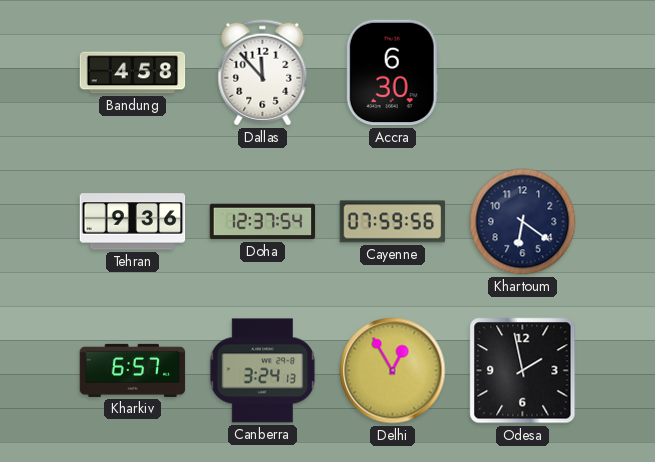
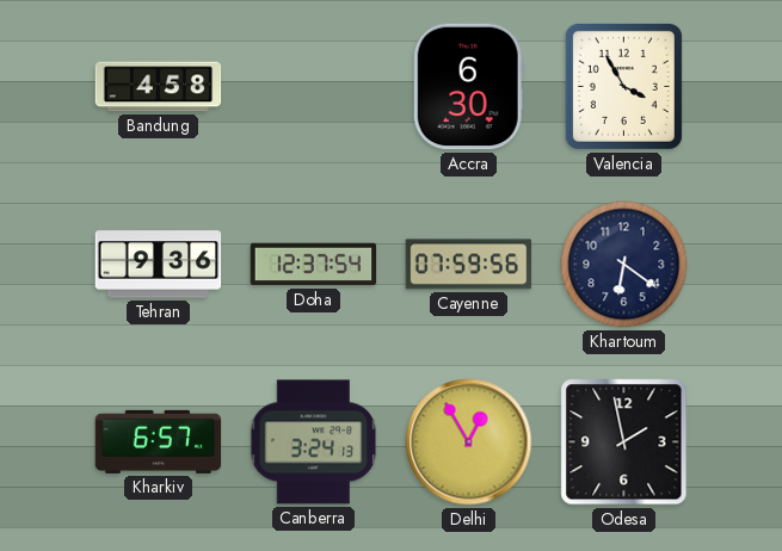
Dallas: 11:53 -> none
Valencia: none -> 3:55
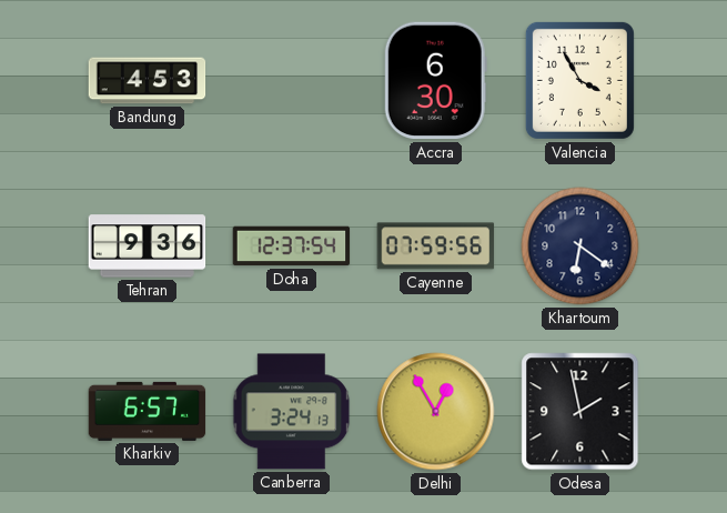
Bandung: 4:58 -> 4:53
